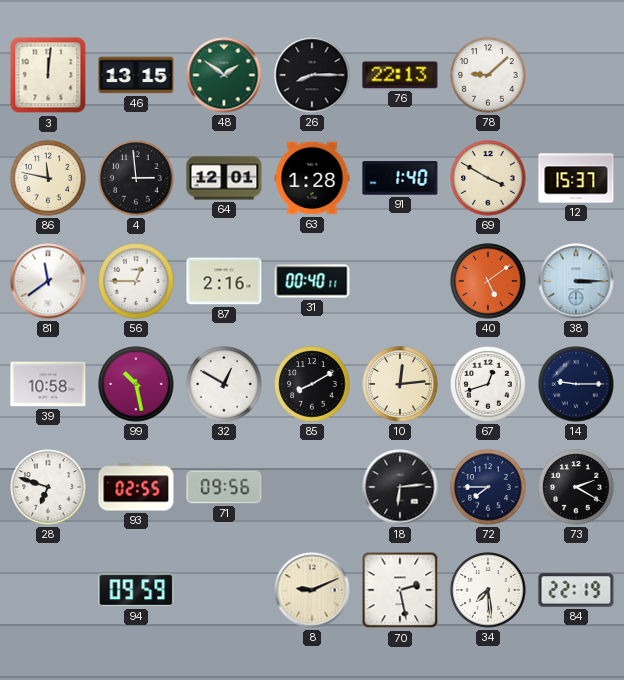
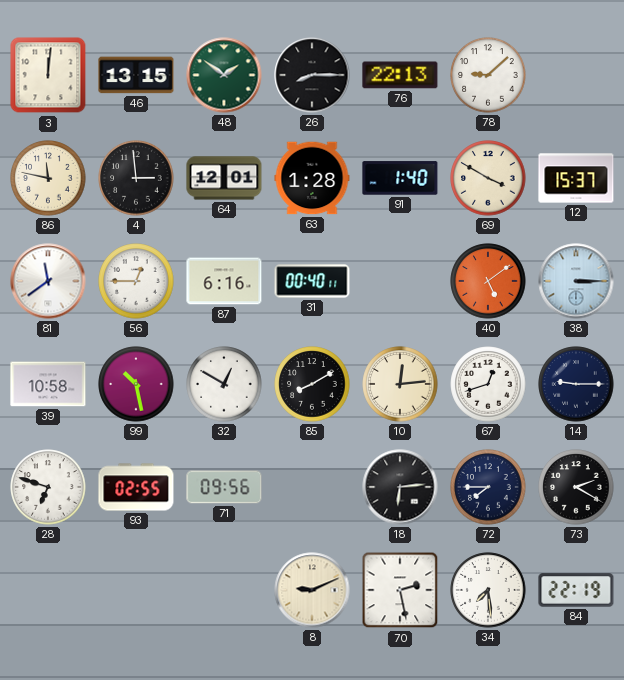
87: 2:16 -> 6:16
94: 09:59 -> none
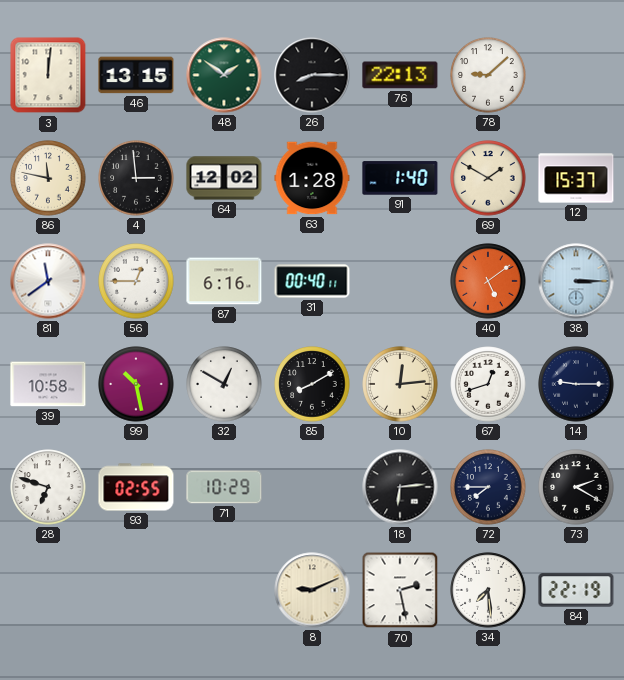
64: 12:01 -> 12:02
69: 3:50 -> 1:50
71: 09:56 -> 10:29
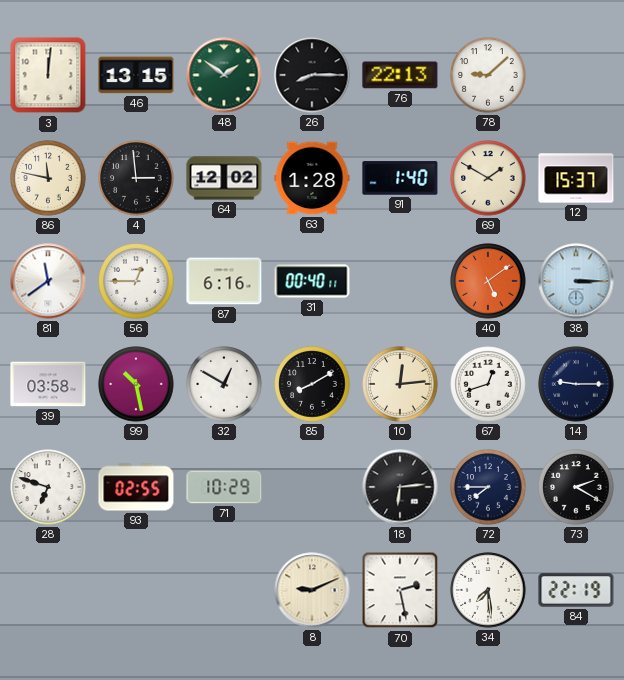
39: 10:58 -> 03:58
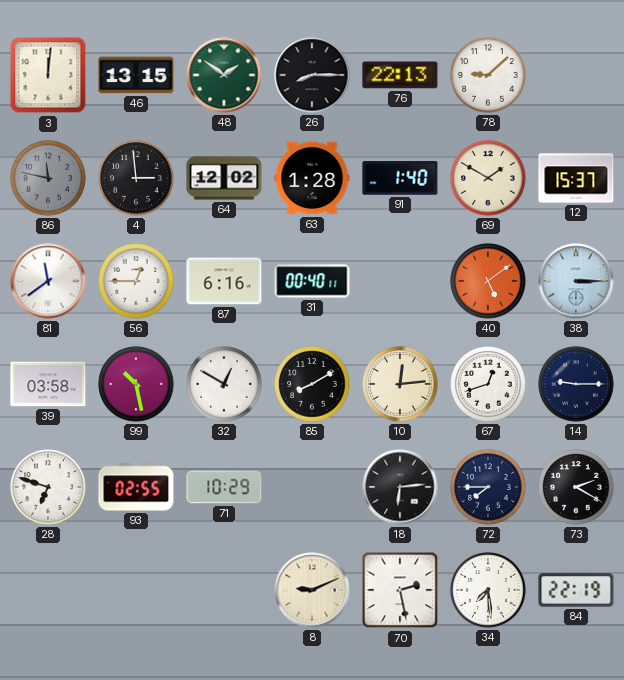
86 dial: cream -> grey
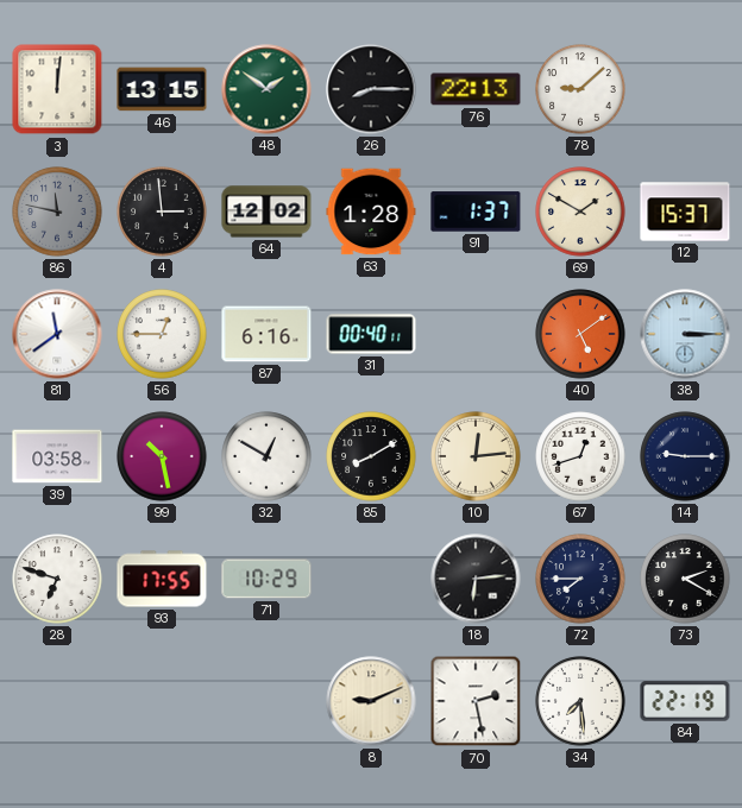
91: 1:40 -> 1:37
93: 02:55 -> 17:55
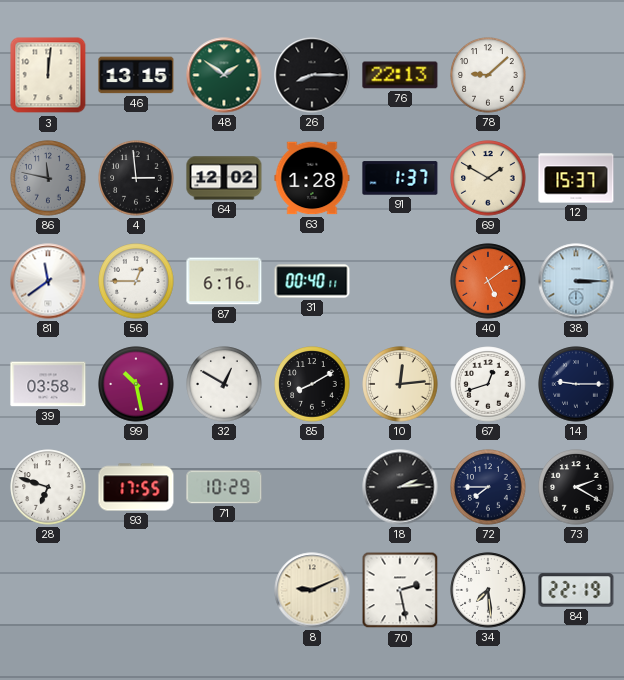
18: 6:14 -> 2:14
